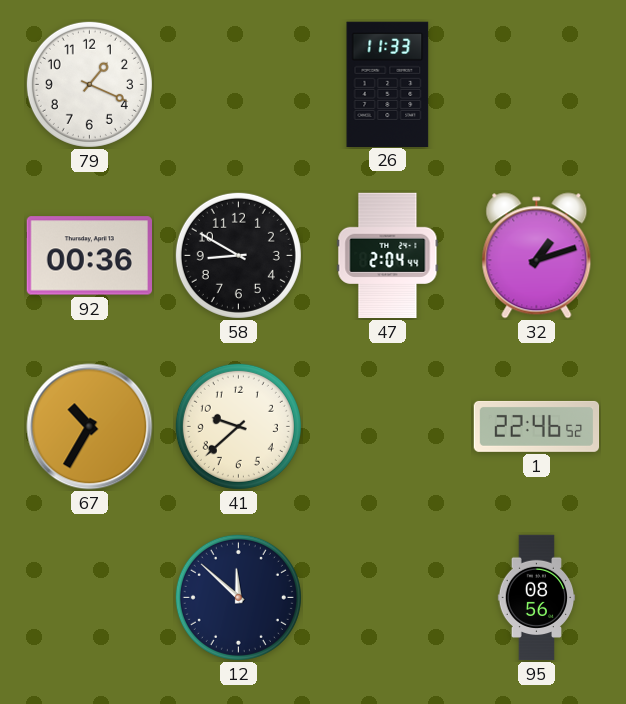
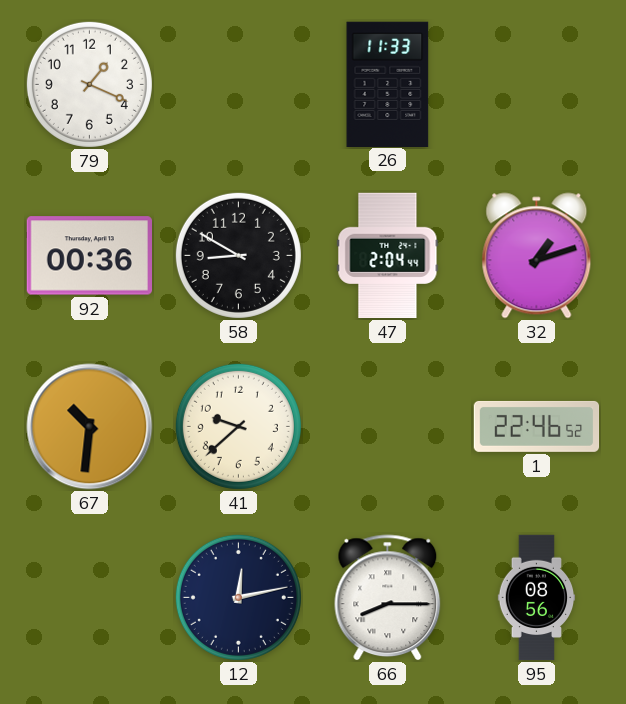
67: 10:35 -> 10:31
12: 11:52 -> 12:13
66: none -> 8:15
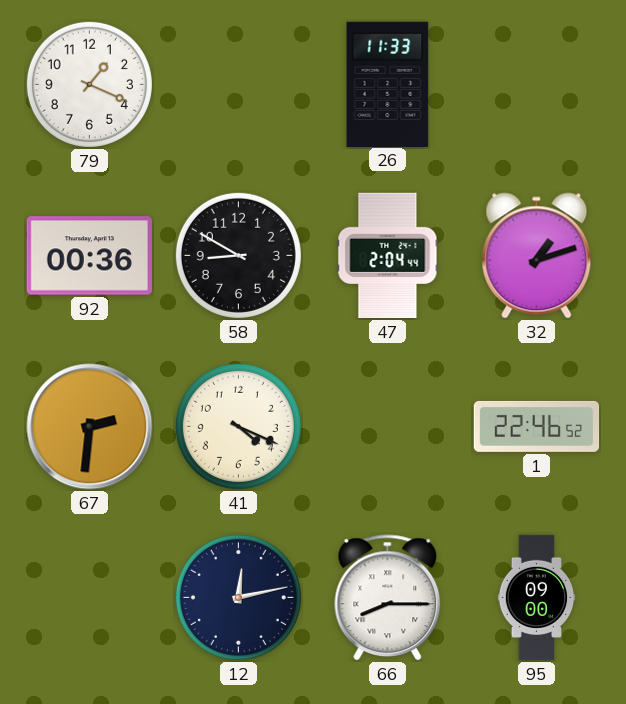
67: 10:31 -> 2:31
41: 9:38 -> 4:19
95: 08:56 -> 09:00
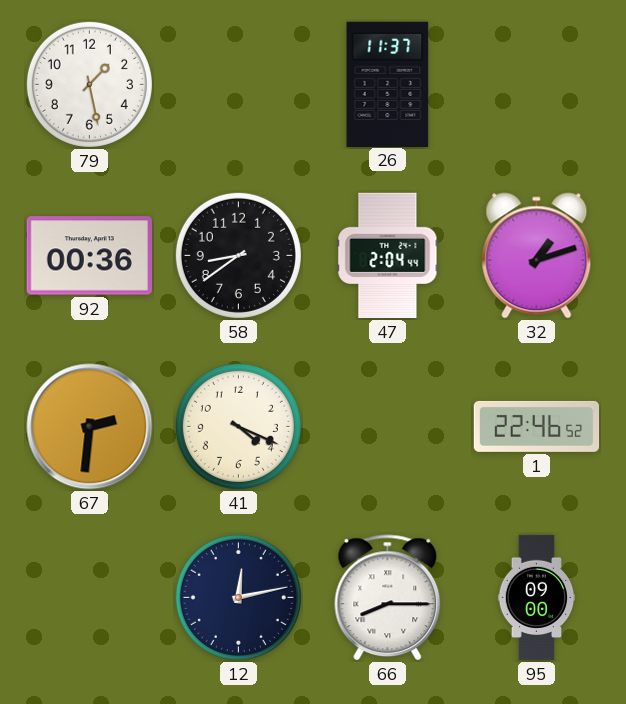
79: 1:19 -> 1:28
26: 11:33 -> 11:37
58: 8:50 -> 8:39
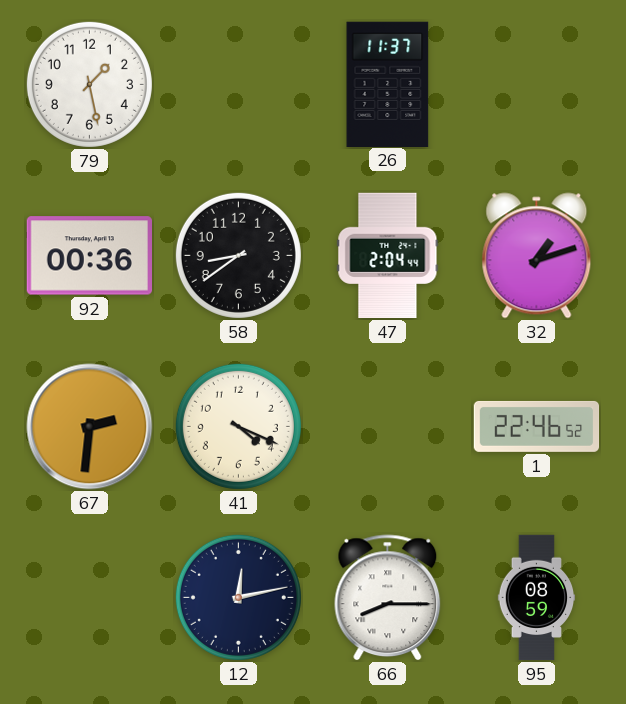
95: 09:00 -> 08:59
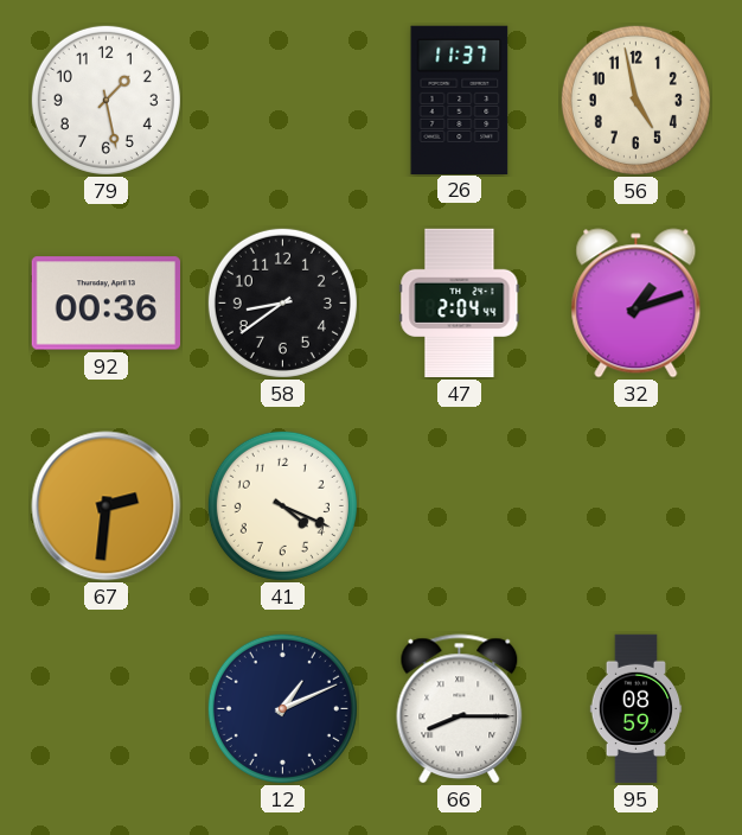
56: none -> 4:58
1: 22:46 -> none
12: 12:13 -> 1:11
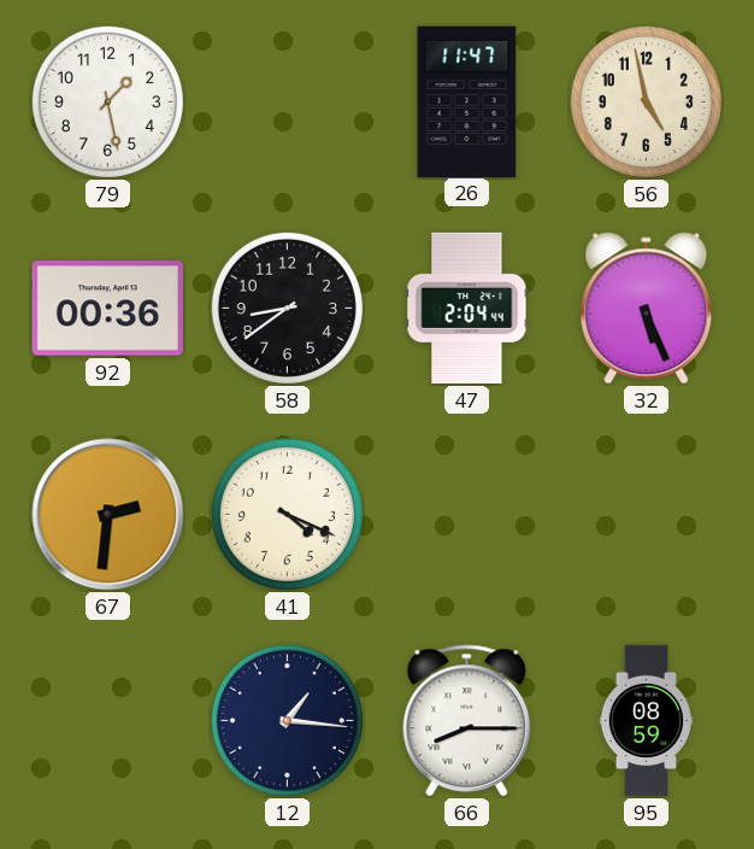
26: 11:37 -> 11:47
32: 1:12 -> 5:26
12: 1:11 -> 1:16
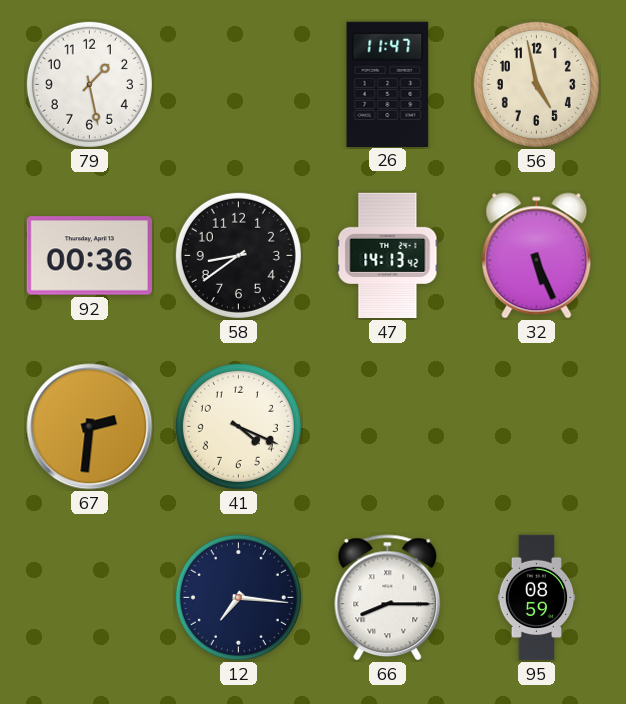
47: 2:04 -> 14:13
12: 1:16 -> 7:16
